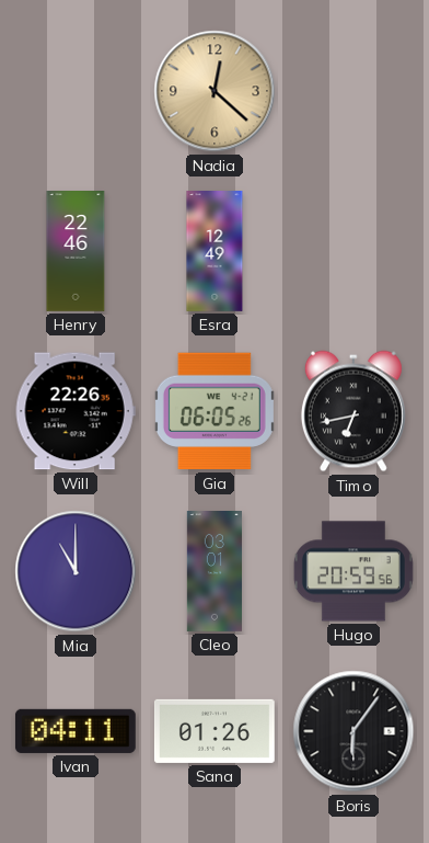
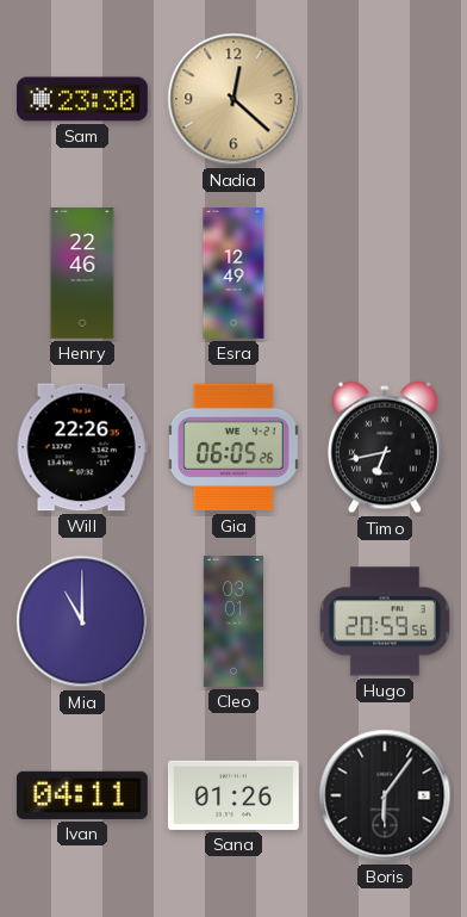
Sam: none -> 23:30
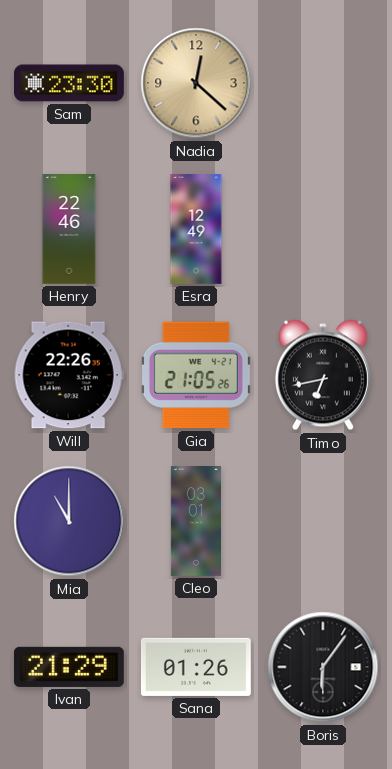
Gia: 06:05 -> 21:05
Hugo: 20:59 -> none
Ivan: 04:11 -> 21:29
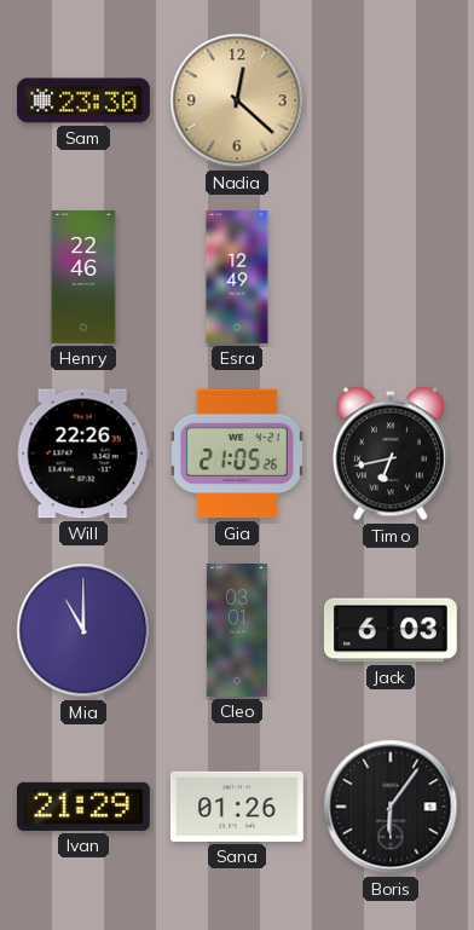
Jack: none -> 6:03
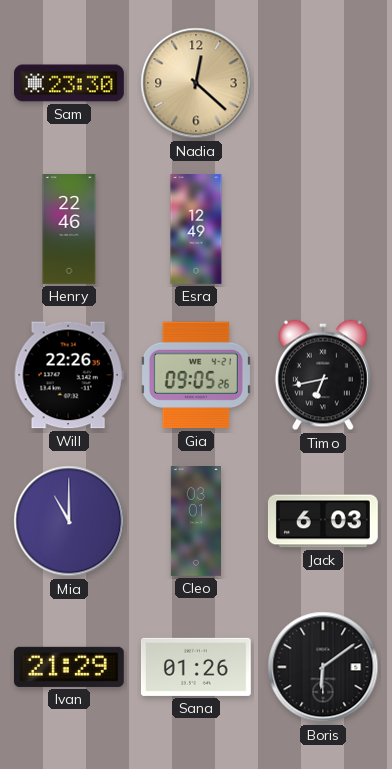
Gia: 21:05 -> 09:05
Boris: 6:06 -> 6:09
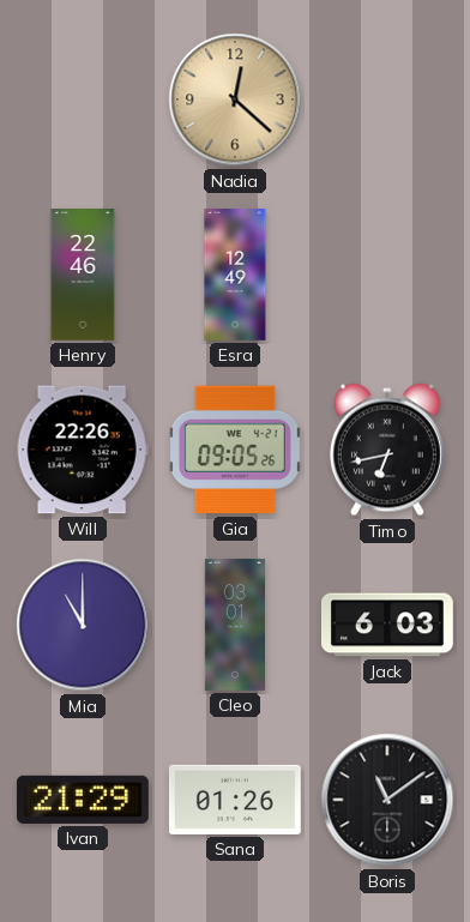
Sam: 23:30 -> none
Boris: 6:09 -> 11:09
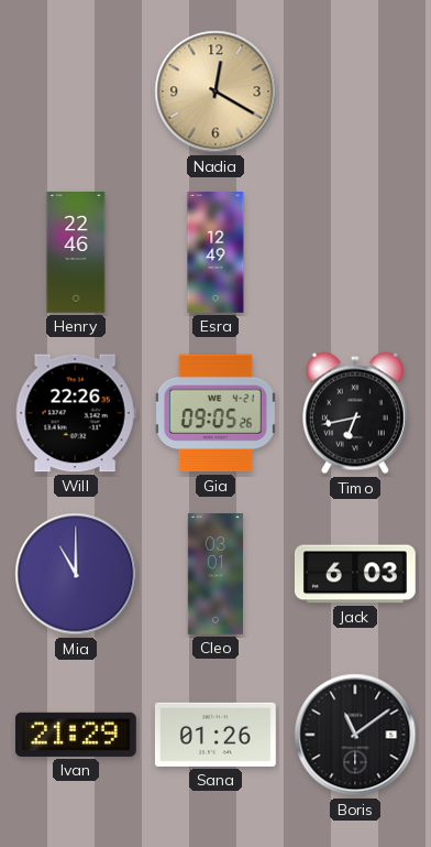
Nadia: 12:22 -> 12:20
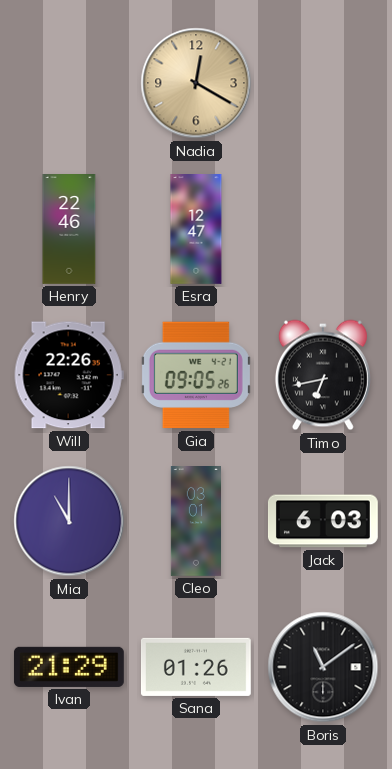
Esra: 12:49 -> 12:47
